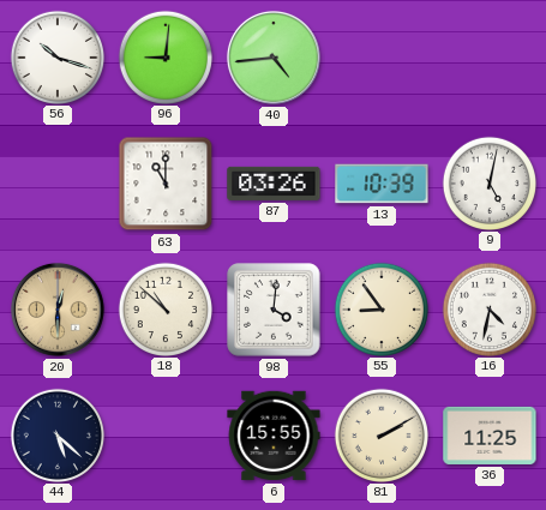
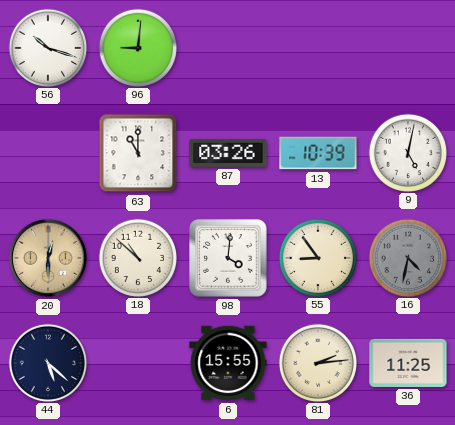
40: 4:44 -> none
16 dial: white -> grey
81: 2:10 -> 2:14
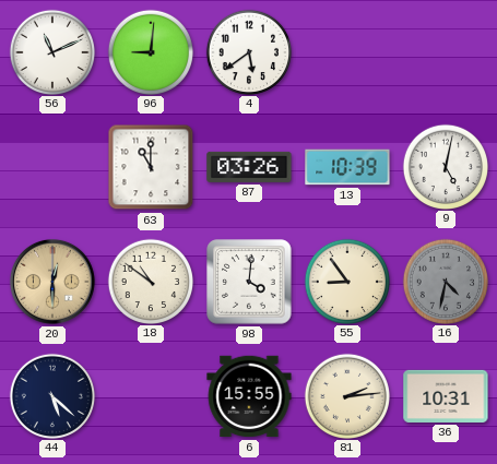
56: 10:18 -> 11:11
4: none -> 5:39
18: 10:52 -> 10:51
36: 11:25 -> 10:31
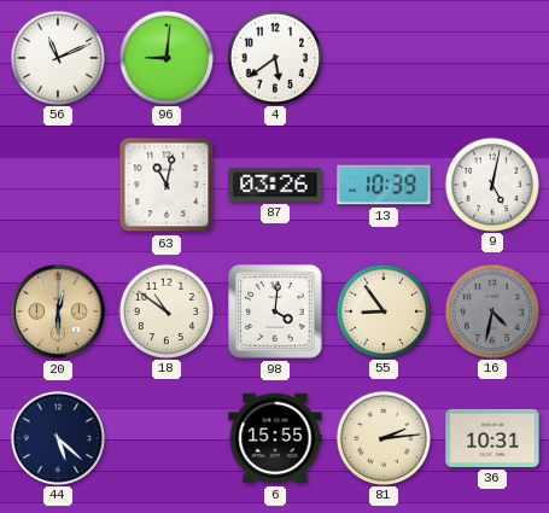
63: 11:00 -> 11:02
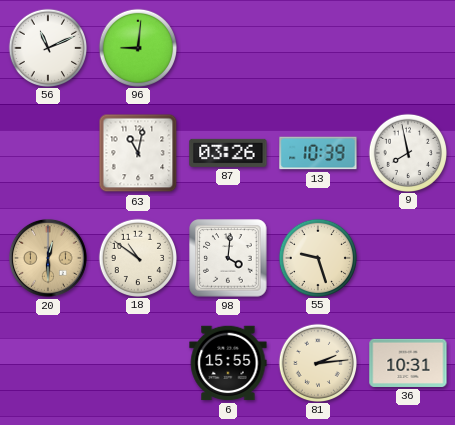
4: 5:39 -> none
9: 5:02 -> 7:58
55: 8:54 -> 9:27
16: 4:32 -> none
44: 5:22 -> none
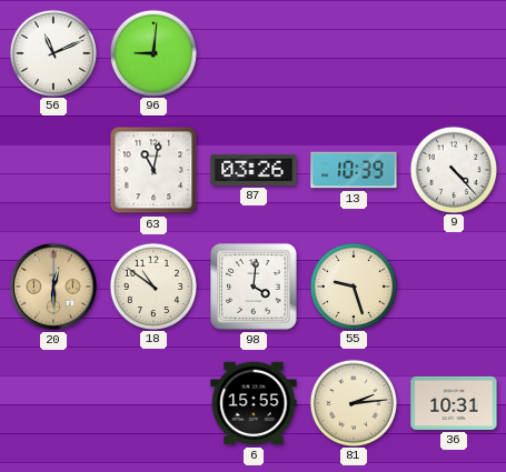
9: 7:58 -> 4:23
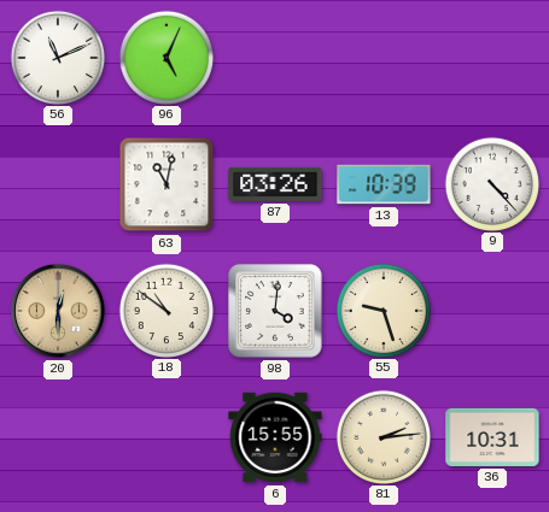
96: 9:01 -> 5:04
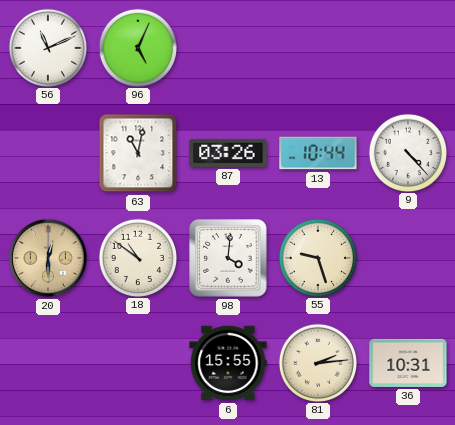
13: 10:39 -> 10:44
